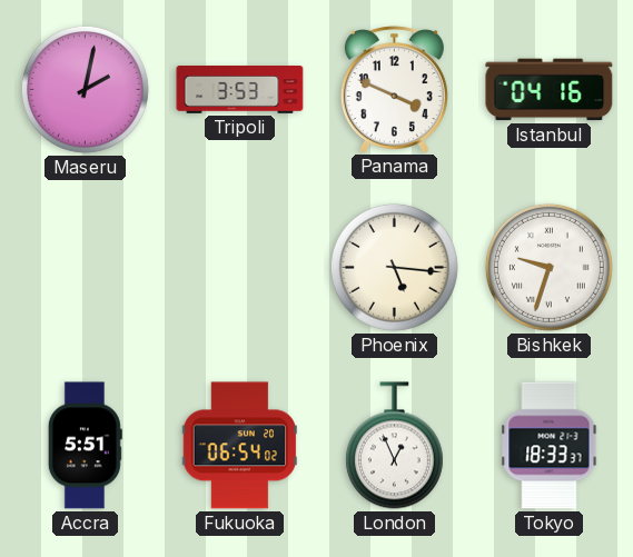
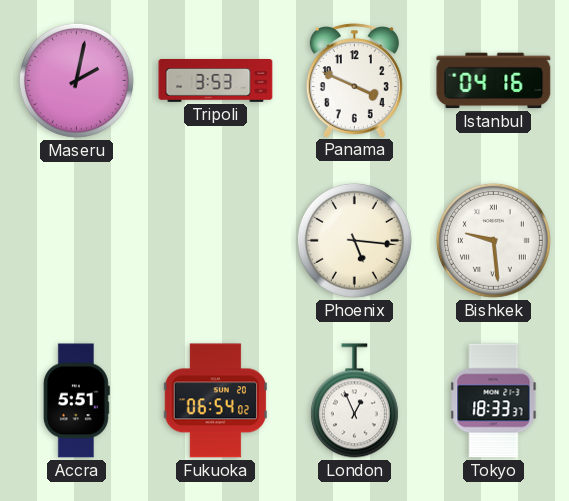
Bishkek: 9:33 -> 9:29
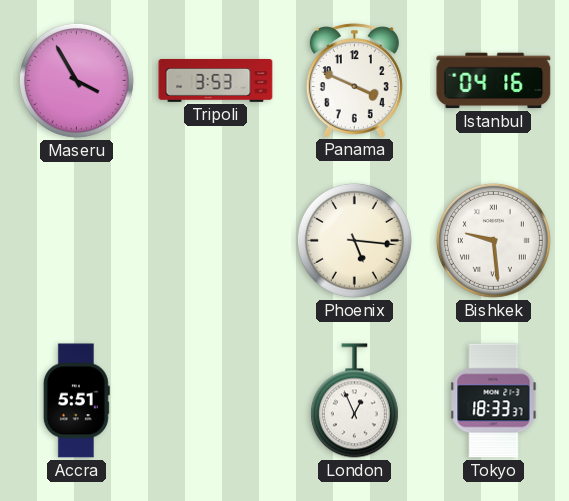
Maseru: 2:02 -> 3:55
Fukuoka: 06:54 -> none
